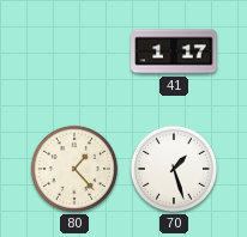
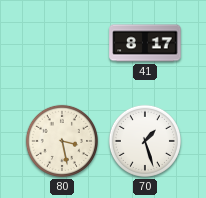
41: 1:17 -> 8:17
80: 1:23 -> 3:28
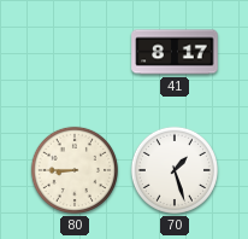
80: 3:28 -> 8:45
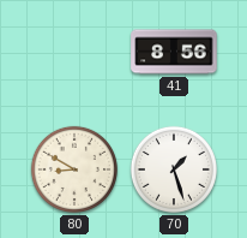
41: 8:17 -> 8:56
80: 8:45 -> 8:50
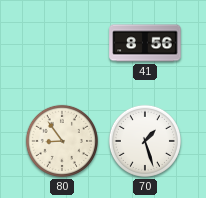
80: 8:50 -> 8:54
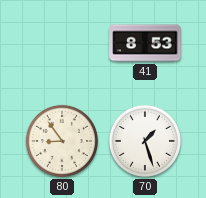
41: 8:56 -> 8:53
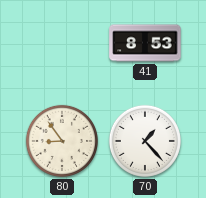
70: 1:27 -> 1:23
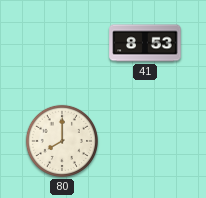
80: 8:54 -> 8:00
70: 1:23 -> none
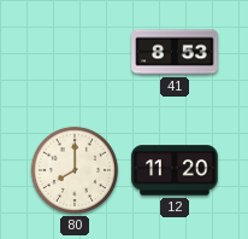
12: none -> 11:20
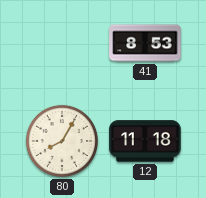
80: 8:00 -> 8:05
12: 11:20 -> 11:18
